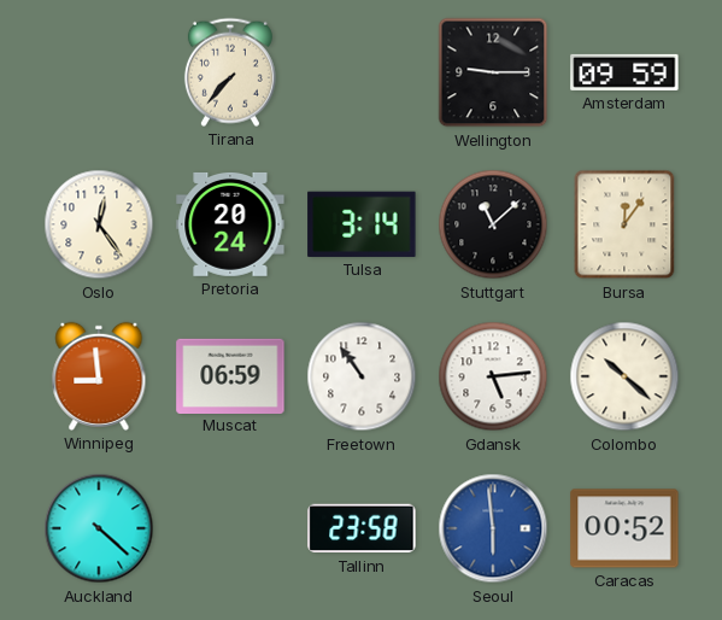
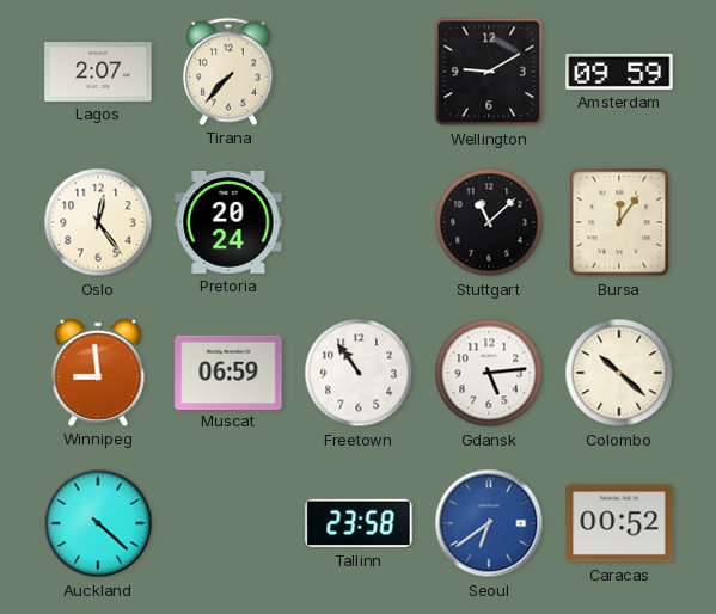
Lagos: none -> 2:07
Wellington: 9:15 -> 9:10
Tulsa: 3:14 -> none
Seoul: 5:59 -> 6:39
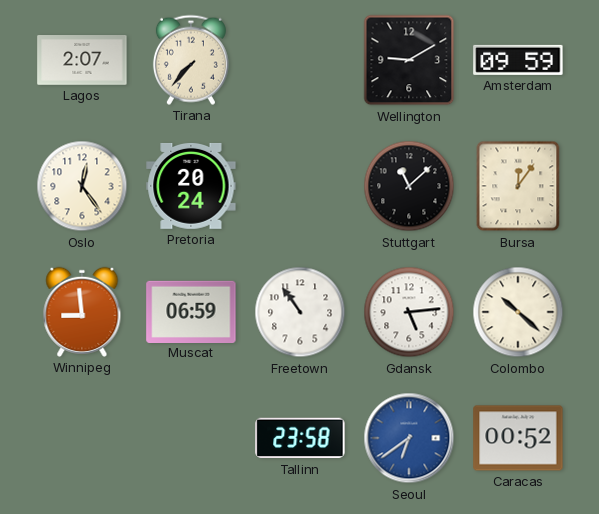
Auckland: 4:22 -> none
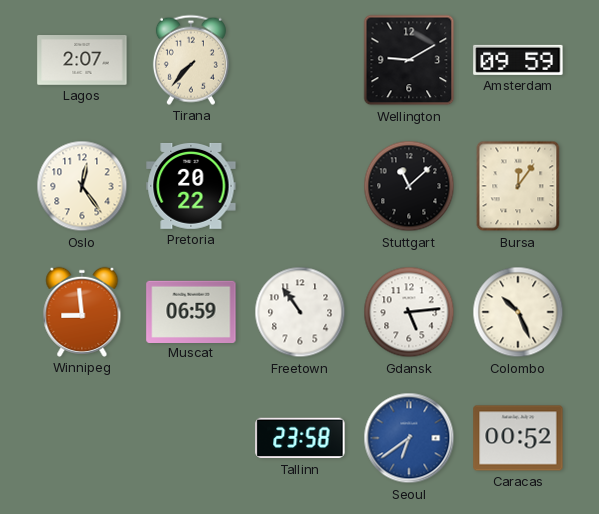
Pretoria: 20:24 -> 20:22
Colombo: 10:22 -> 10:26
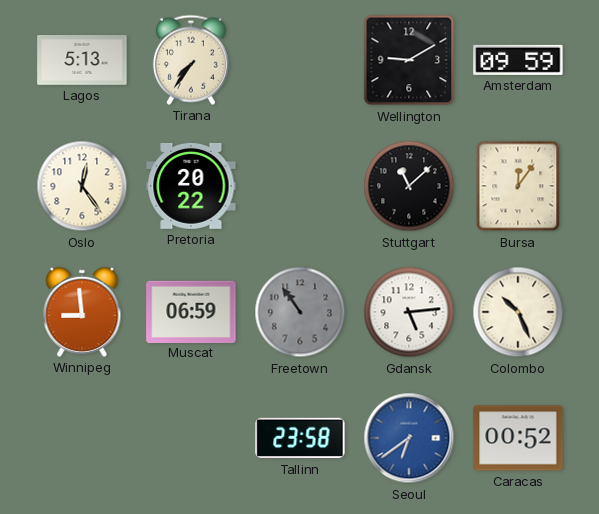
Lagos: 2:07 -> 5:13
Tirana: 7:37 -> 7:36
Freetown dial: white -> grey
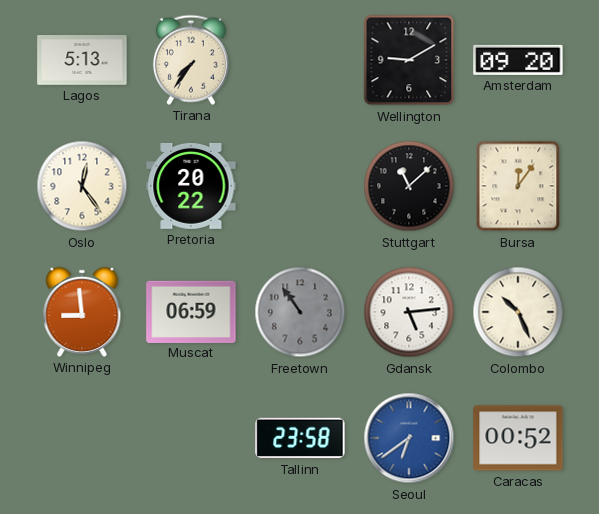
Amsterdam: 09:59 -> 09:20
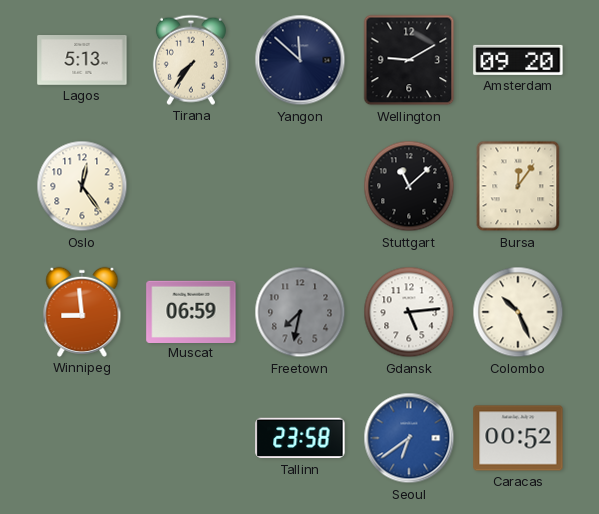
Yangon: none -> 11:52
Pretoria: 20:22 -> none
Freetown: 10:54 -> 7:32
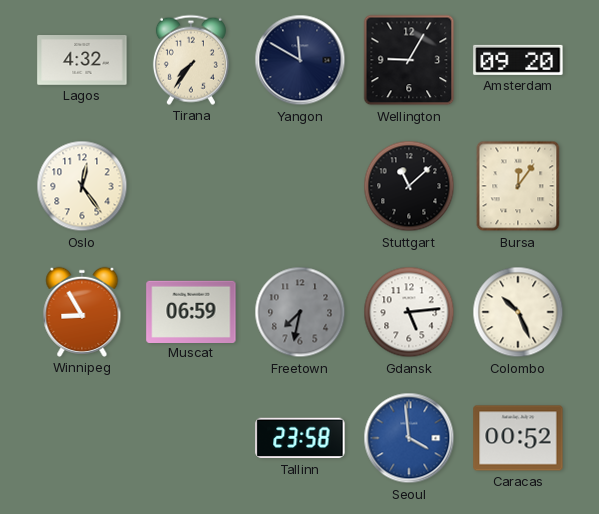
Lagos: 5:13 -> 4:32
Yangon: 11:52 -> 11:50
Wellington: 9:10 -> 9:05
Winnipeg: 8:59 -> 8:55
Seoul: 6:39 -> 3:59
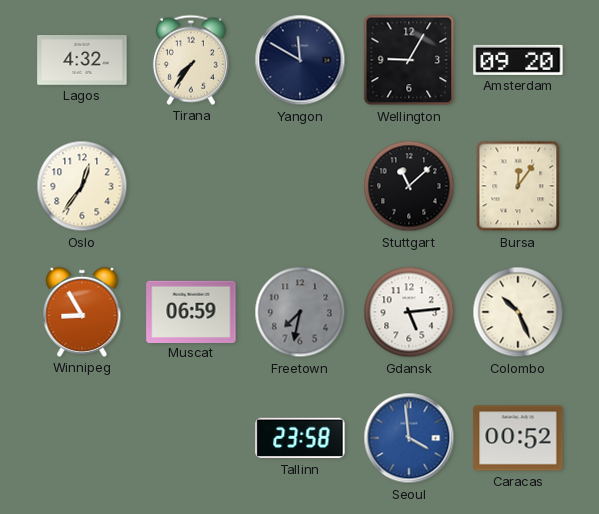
Oslo: 12:24 -> 12:36
